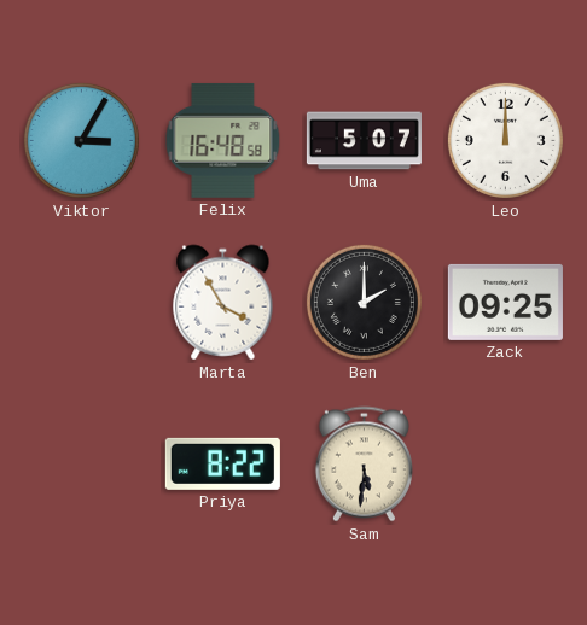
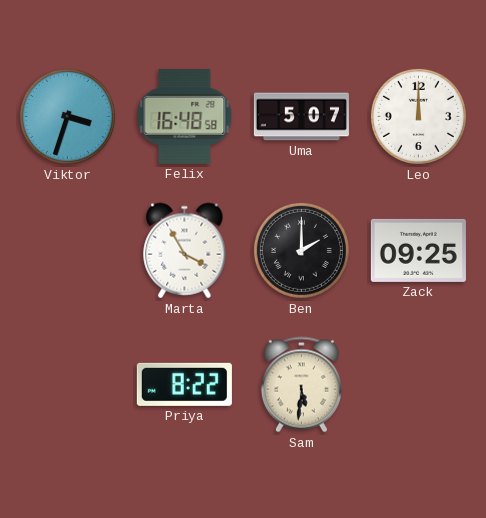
Viktor: 3:05 -> 3:33
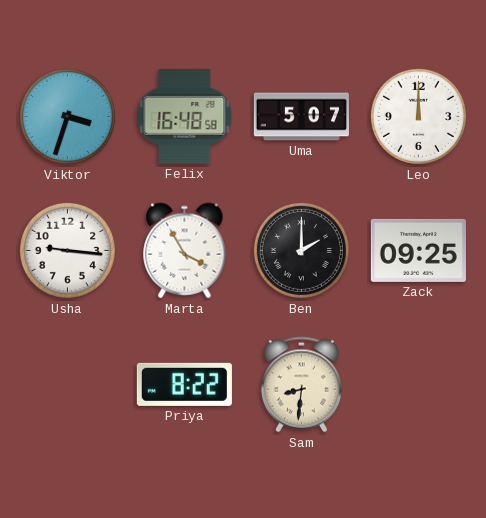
Usha: none -> 9:16
Sam: 5:31 -> 8:31
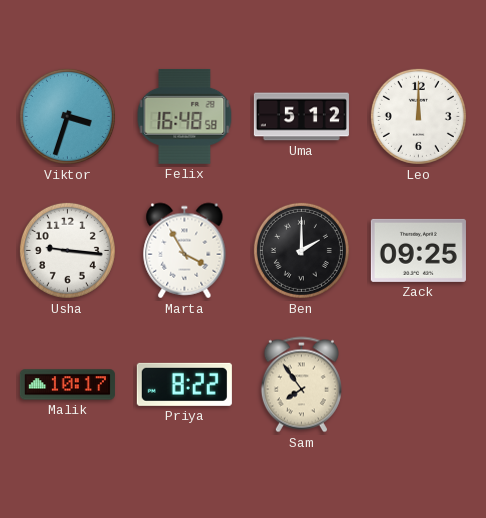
Uma: 5:07 -> 5:12
Malik: none -> 10:17
Sam: 8:31 -> 7:54
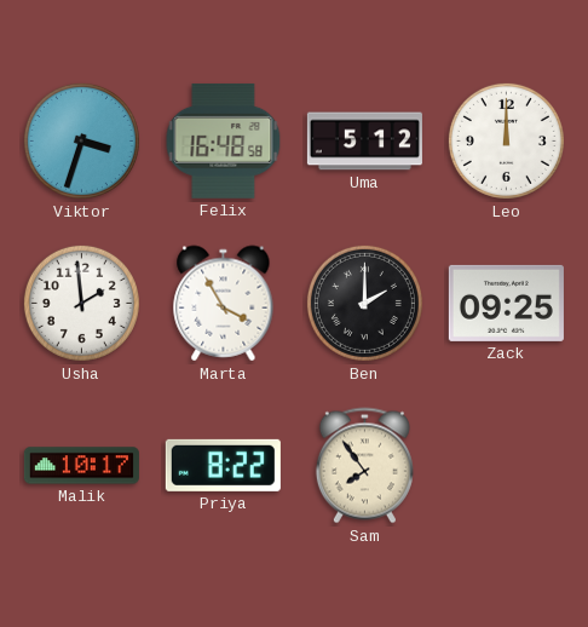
Usha: 9:16 -> 1:59
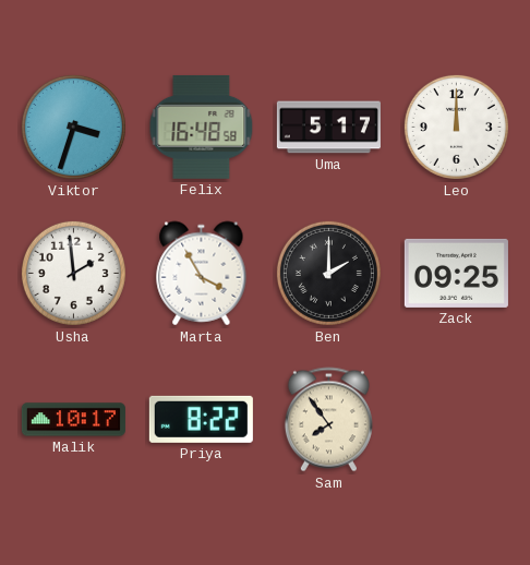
Uma: 5:12 -> 5:17
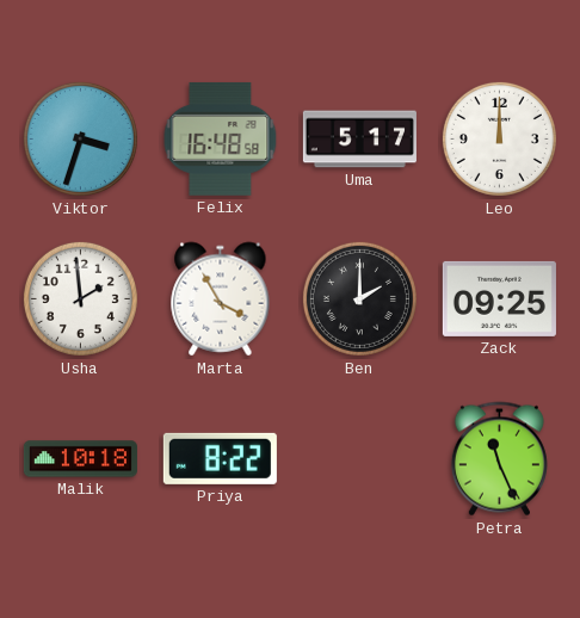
Malik: 10:17 -> 10:18
Sam: 7:54 -> none
Petra: none -> 11:26
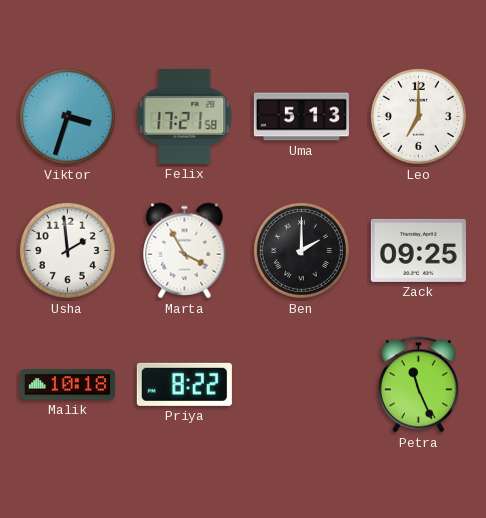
Felix: 16:48 -> 17:21
Uma: 5:17 -> 5:13
Leo: 12:00 -> 7:00
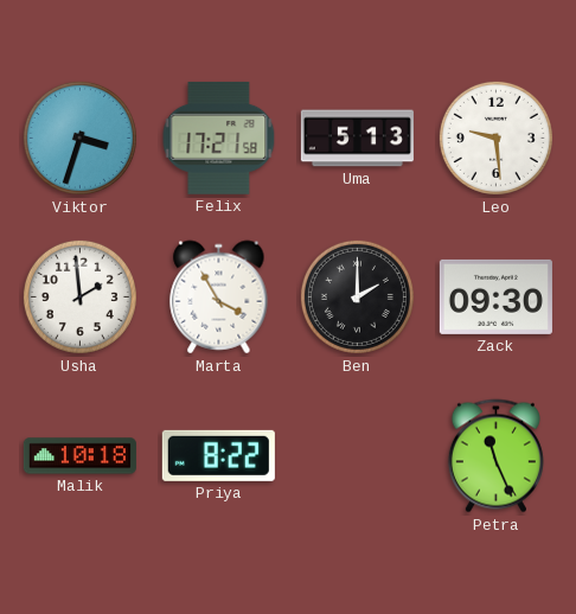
Leo: 7:00 -> 9:29
Zack: 09:25 -> 09:30
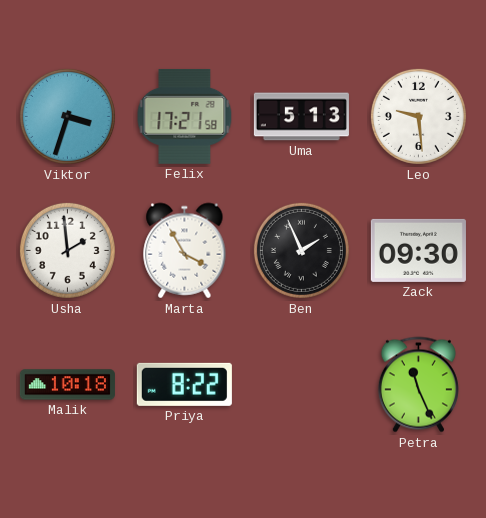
Ben: 2:00 -> 1:56
